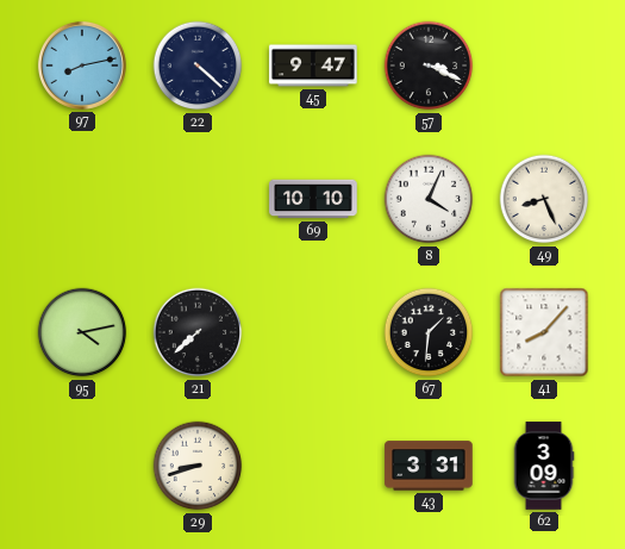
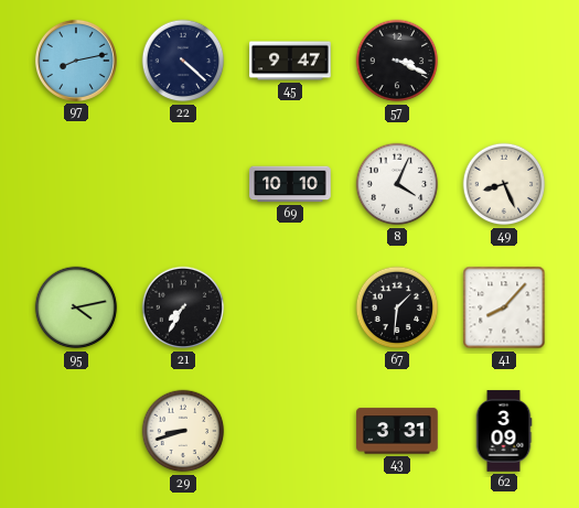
21: 7:38 -> 7:35
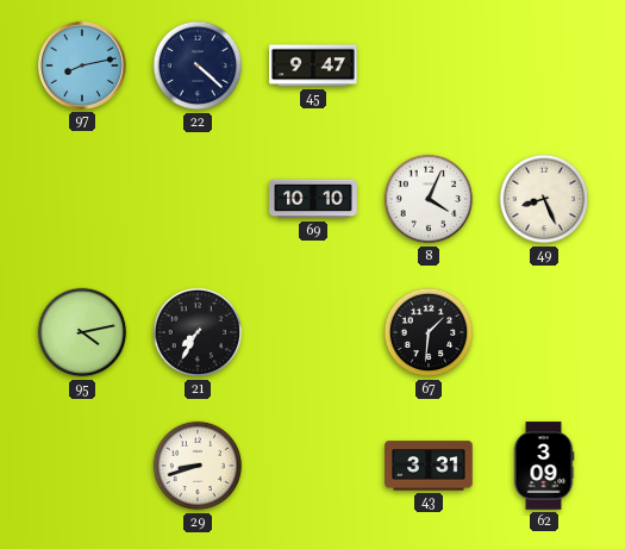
57: 3:19 -> none
41: 8:07 -> none
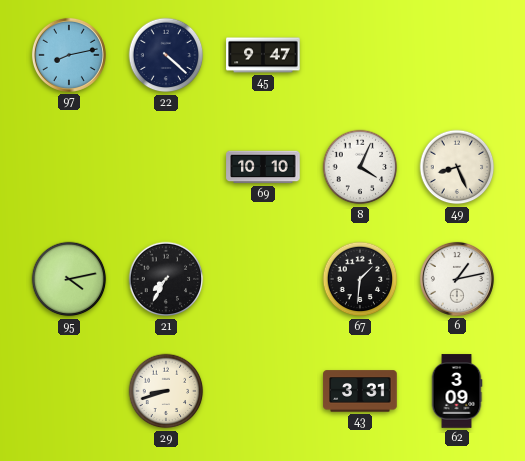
6: none -> 1:13
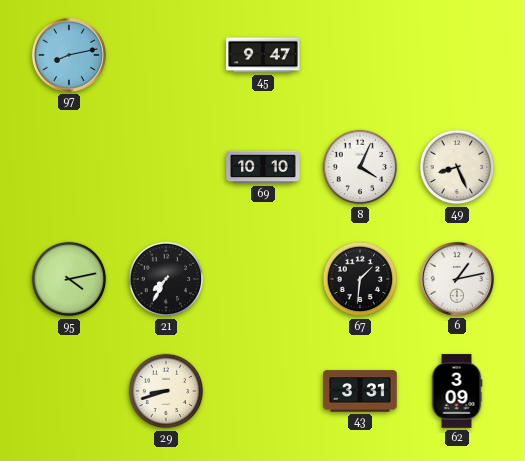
22: 4:22 -> none
